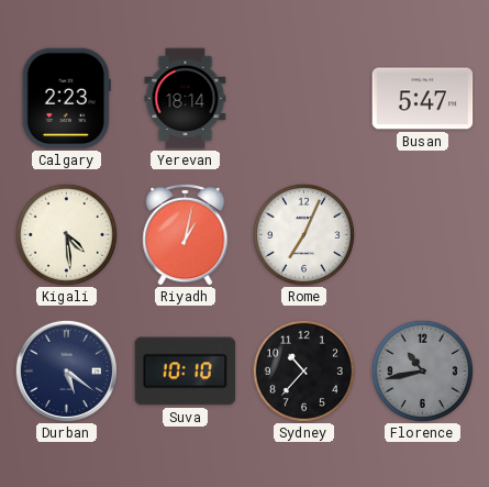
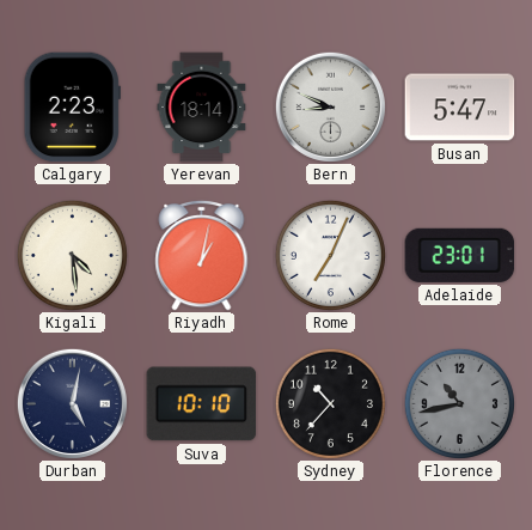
Bern: none -> 8:49
Adelaide: none -> 23:01
Durban: 5:21 -> 5:02
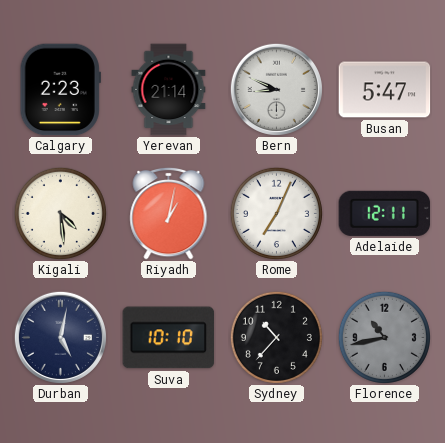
Yerevan: 18:14 -> 21:14
Adelaide: 23:01 -> 12:11
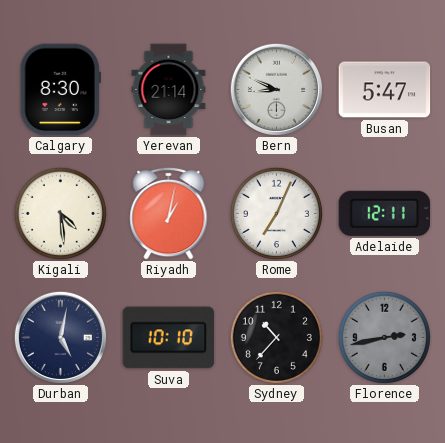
Calgary: 2:23 -> 8:30
Florence: 10:43 -> 2:43
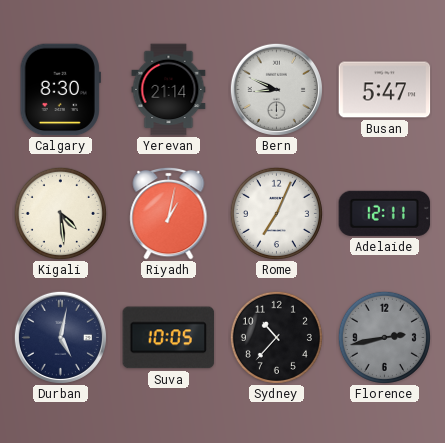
Suva: 10:10 -> 10:05
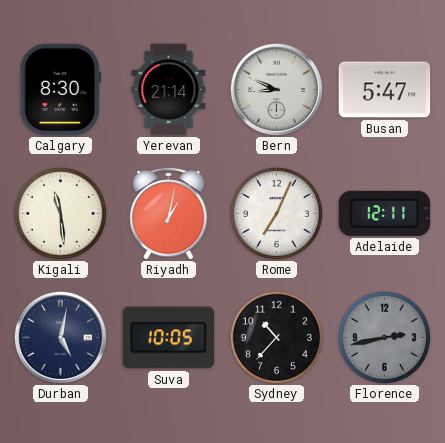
Kigali: 4:29 -> 11:29
